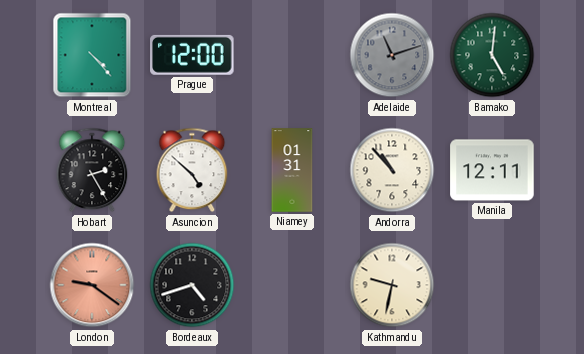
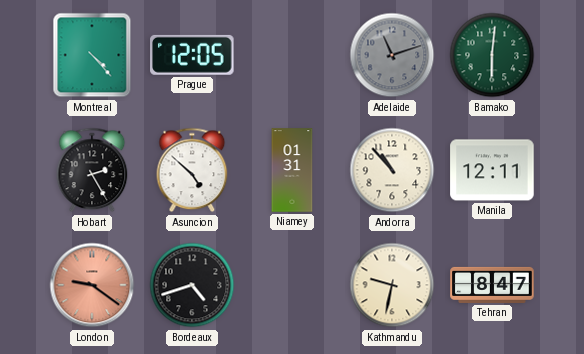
Prague: 12:00 -> 12:05
Bamako: 5:01 -> 6:01
Tehran: none -> 8:47
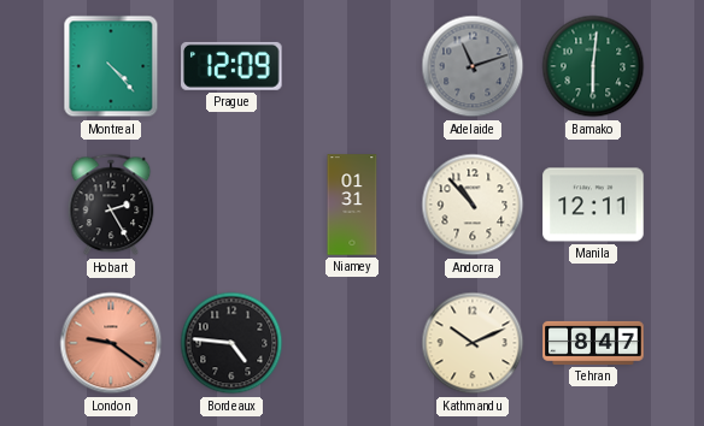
Prague: 12:05 -> 12:09
Asuncion: 4:52 -> none
Bordeaux: 4:42 -> 4:46
Kathmandu: 9:32 -> 10:11
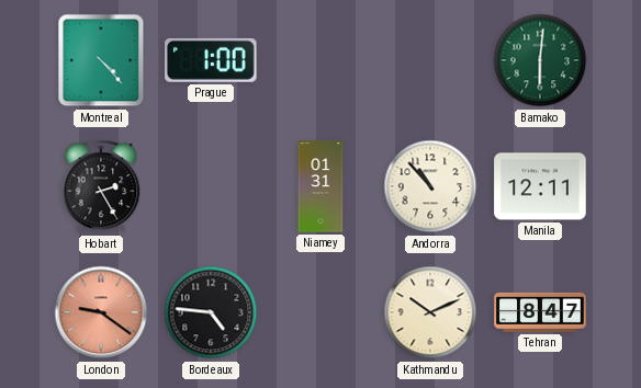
Prague: 12:09 -> 1:00
Adelaide: 11:12 -> none
